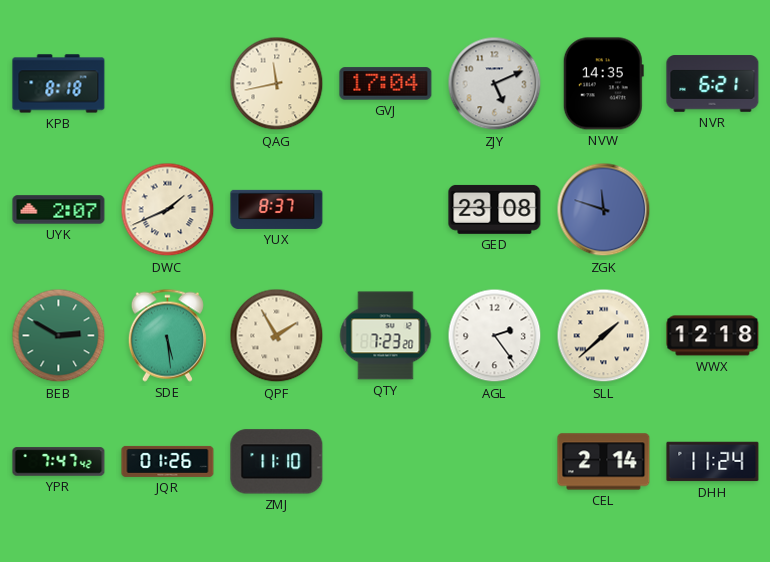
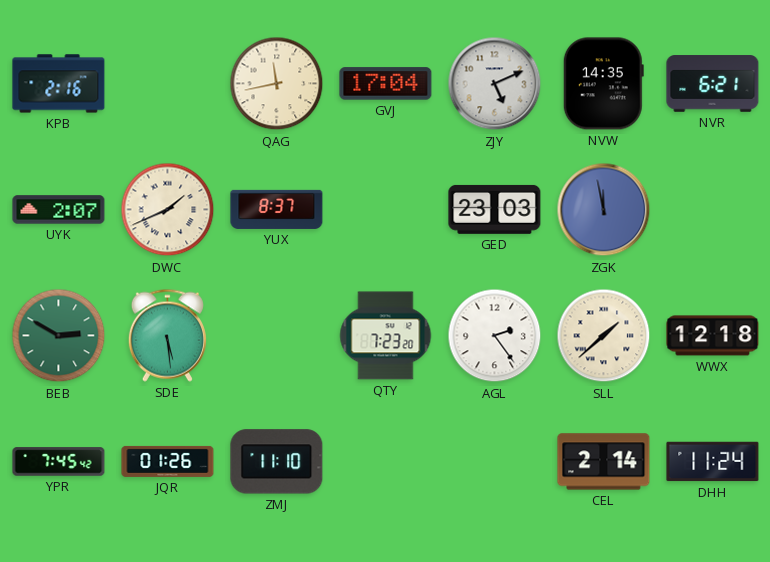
KPB: 8:18 -> 2:16
GED: 23:08 -> 23:03
ZGK: 11:48 -> 11:58
QPF: 1:55 -> none
YPR: 7:47 -> 7:45
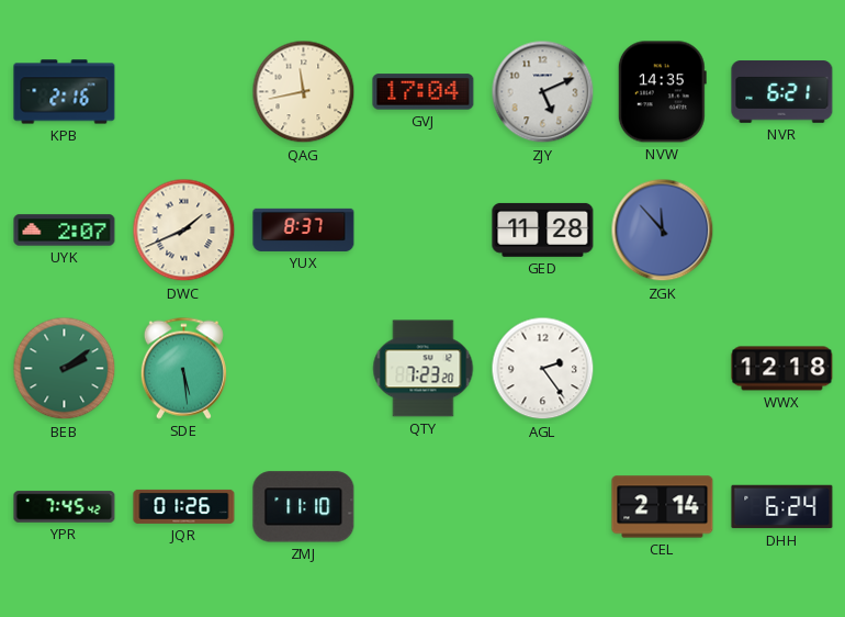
GED: 23:03 -> 11:28
ZGK: 11:58 -> 11:53
BEB: 2:50 -> 2:09
SLL: 1:38 -> none
DHH: 11:24 -> 6:24
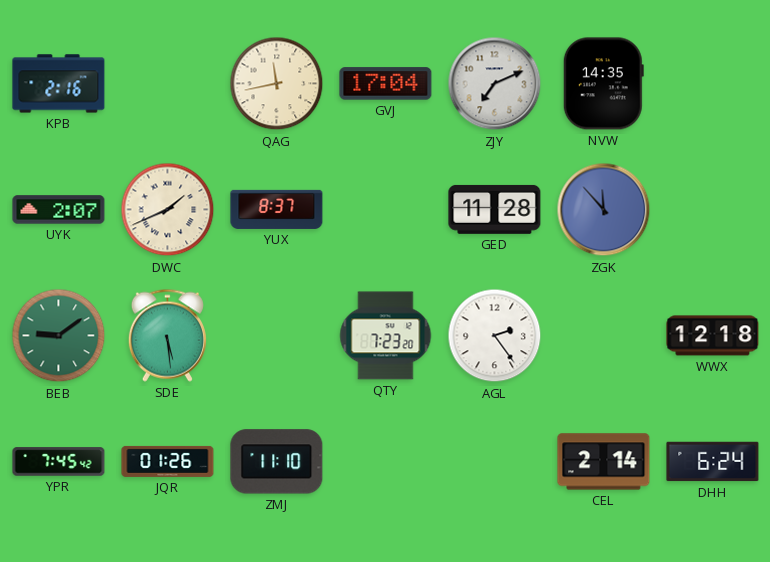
ZJY: 5:11 -> 7:11
NVR: 6:21 -> none
BEB: 2:09 -> 9:09
